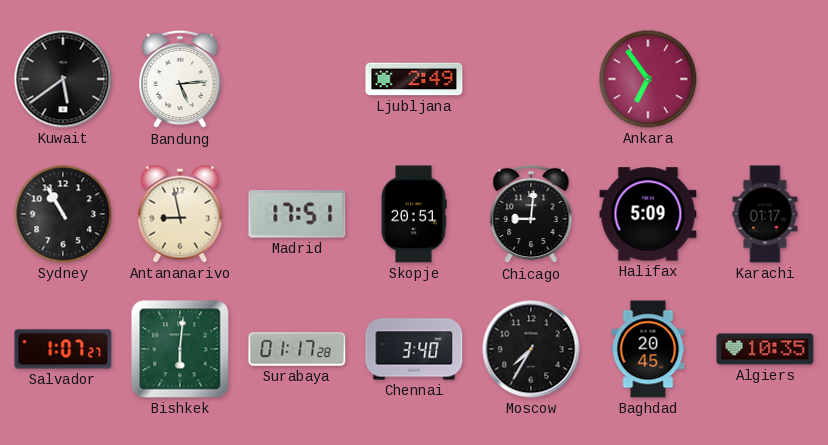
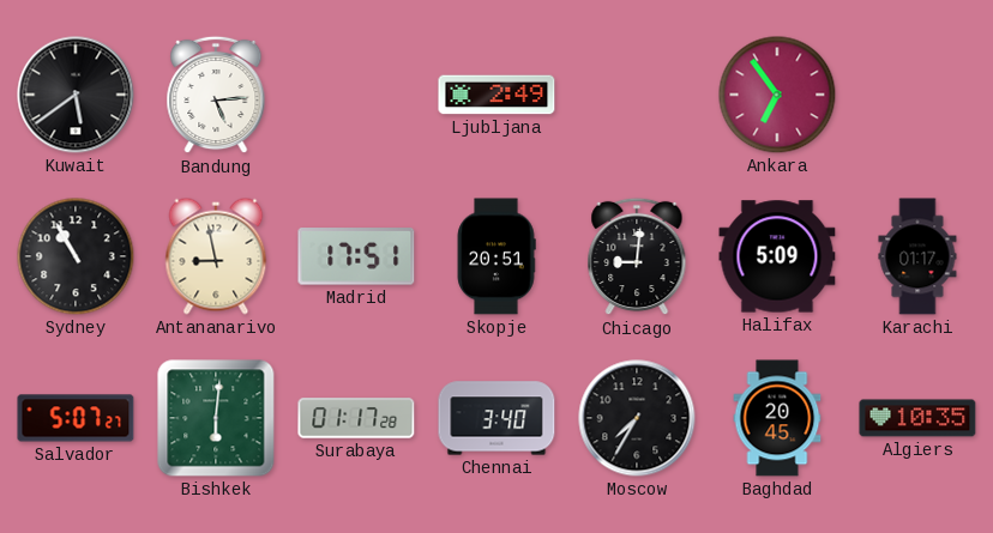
Salvador: 1:07 -> 5:07
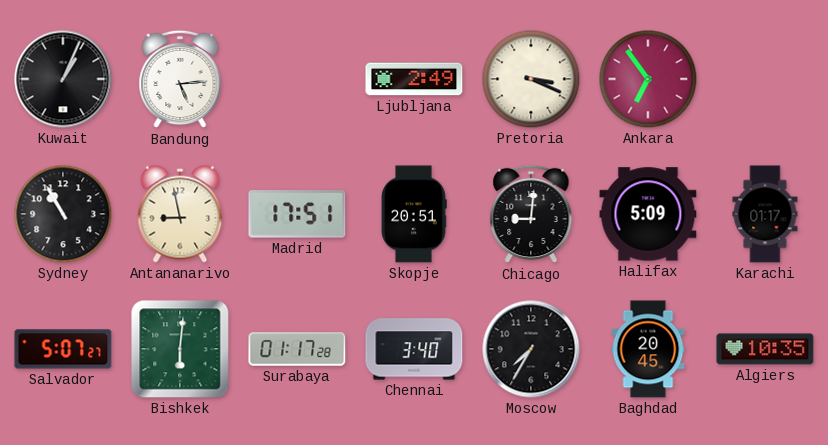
Kuwait: 5:39 -> 1:04
Pretoria: none -> 3:19
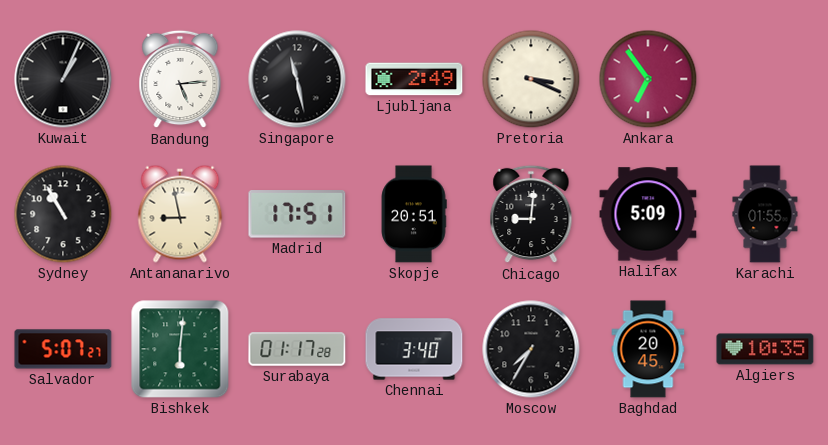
Singapore: none -> 11:28
Karachi: 01:17 -> 01:55
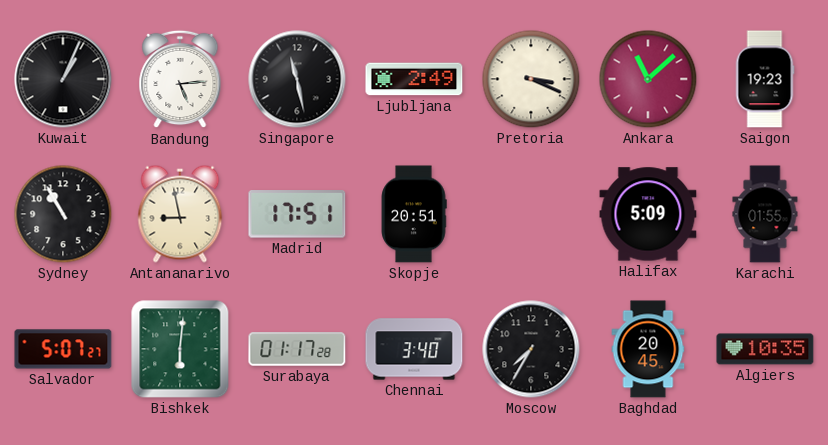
Ankara: 6:54 -> 11:08
Saigon: none -> 19:23
Chicago: 9:01 -> none
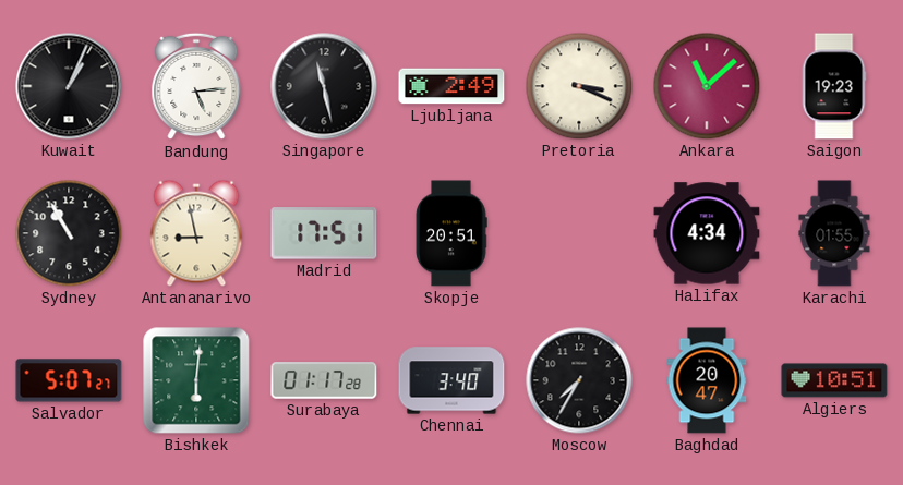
Halifax: 5:09 -> 4:34
Baghdad: 20:45 -> 20:47
Algiers: 10:35 -> 10:51
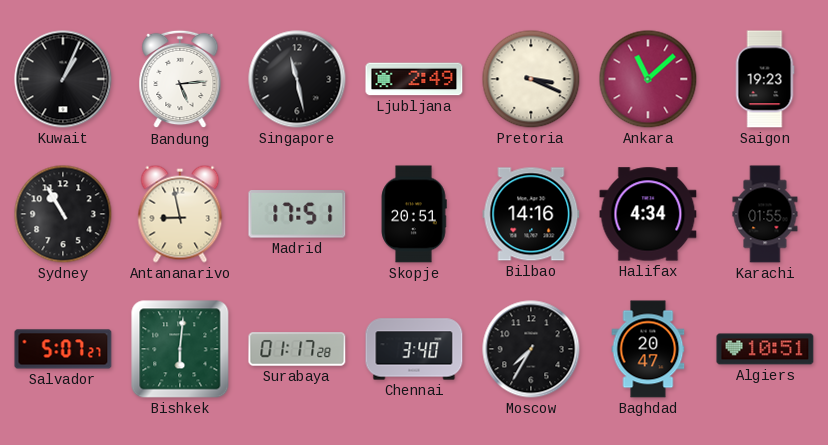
Bilbao: none -> 14:16
